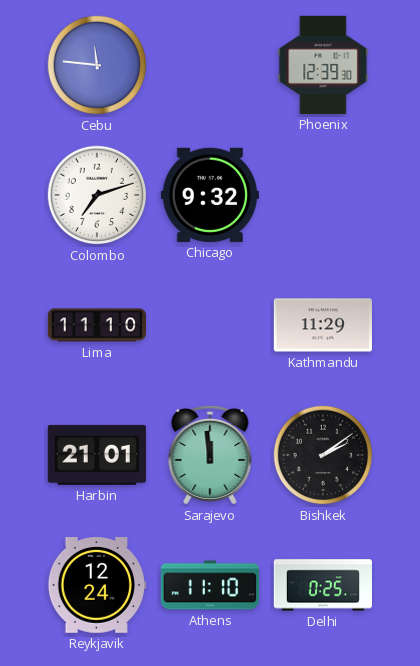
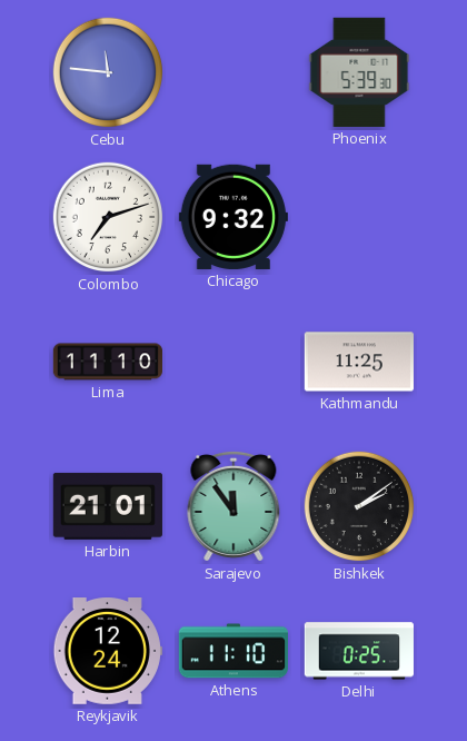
Phoenix: 12:39 -> 5:39
Kathmandu: 11:29 -> 11:25
Sarajevo: 11:59 -> 11:54
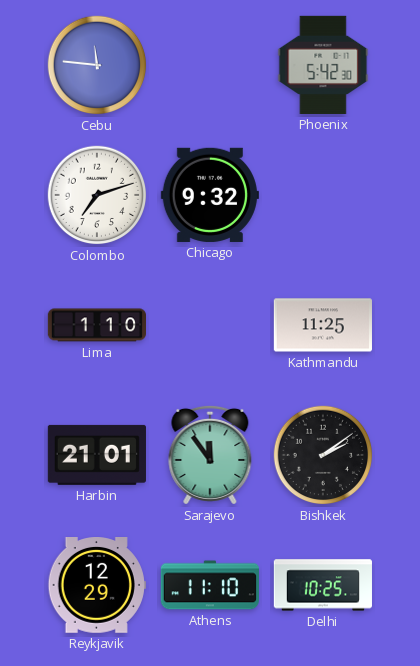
Phoenix: 5:39 -> 5:42
Lima: 11:10 -> 1:10
Reykjavik: 12:24 -> 12:29
Delhi: 0:25 -> 10:25
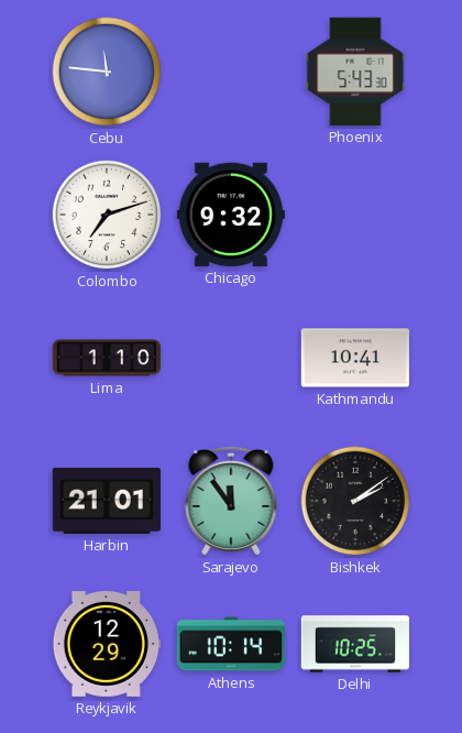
Phoenix: 5:42 -> 5:43
Kathmandu: 11:25 -> 10:41
Athens: 11:10 -> 10:14
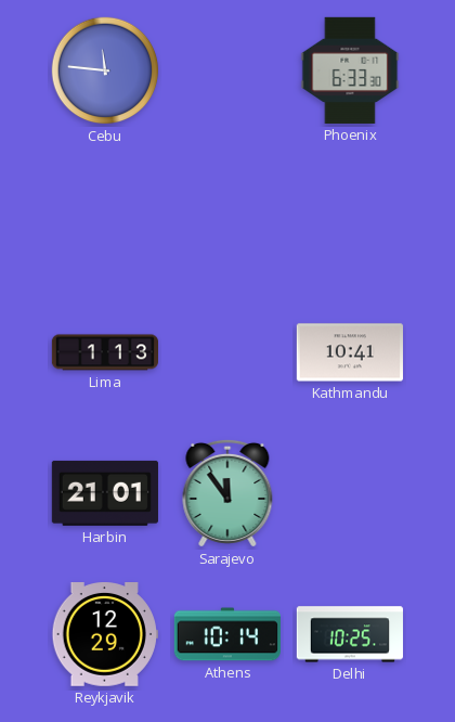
Phoenix: 5:43 -> 6:33
Colombo: 7:12 -> none
Chicago: 9:32 -> none
Lima: 1:10 -> 1:13
Bishkek: 2:09 -> none
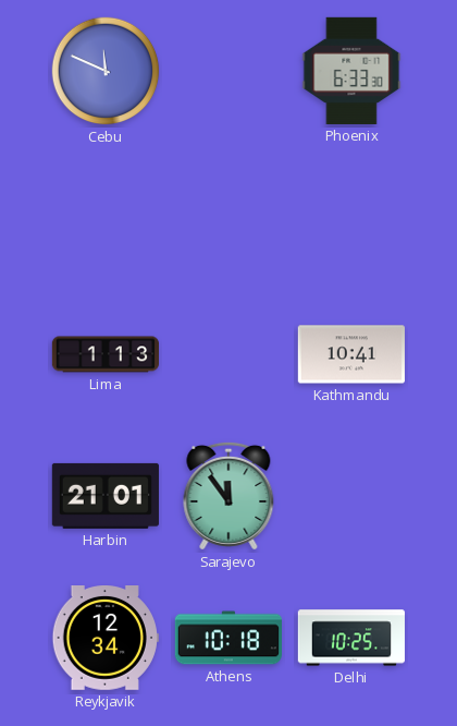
Cebu: 11:46 -> 11:49
Reykjavik: 12:29 -> 12:34
Athens: 10:14 -> 10:18
